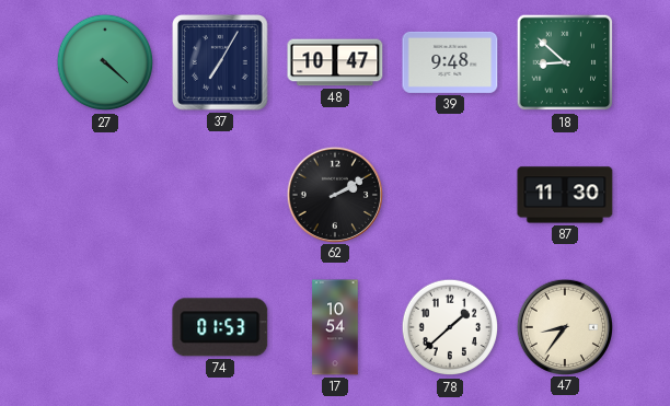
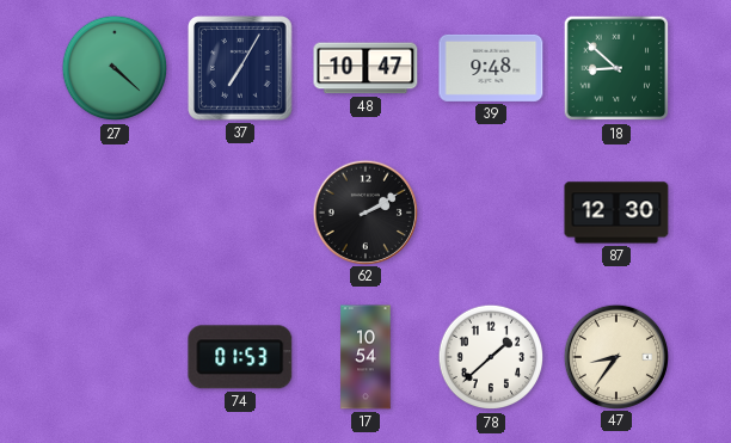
87: 11:30 -> 12:30
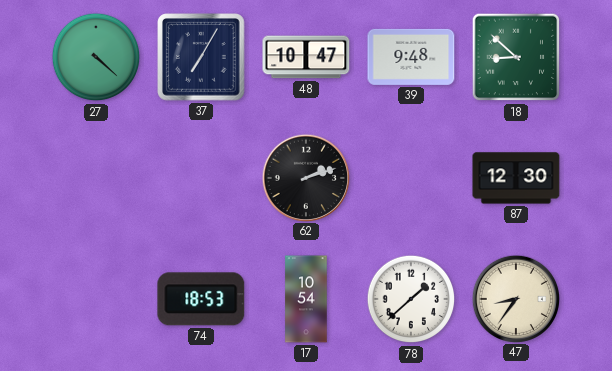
62: 2:10 -> 2:12
74: 01:53 -> 18:53
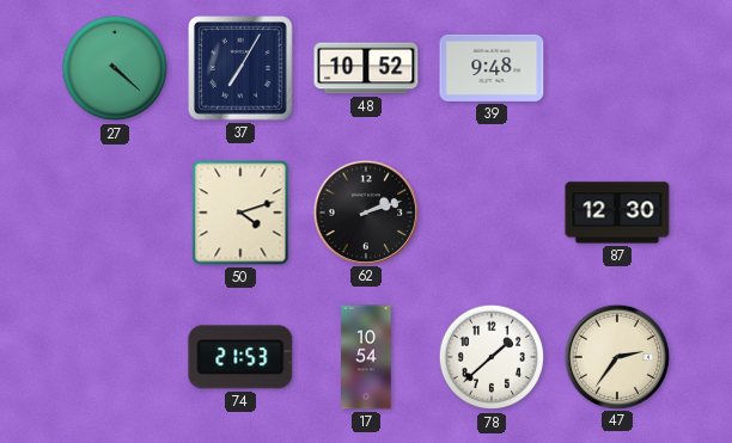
48: 10:47 -> 10:52
18: 8:52 -> none
50: none -> 4:12
74: 18:53 -> 21:53
47: 8:36 -> 2:36
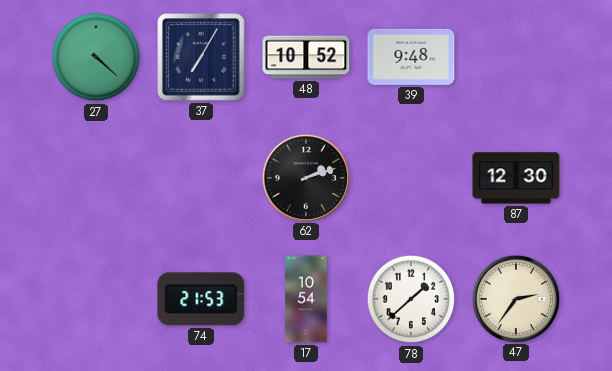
50: 4:12 -> none
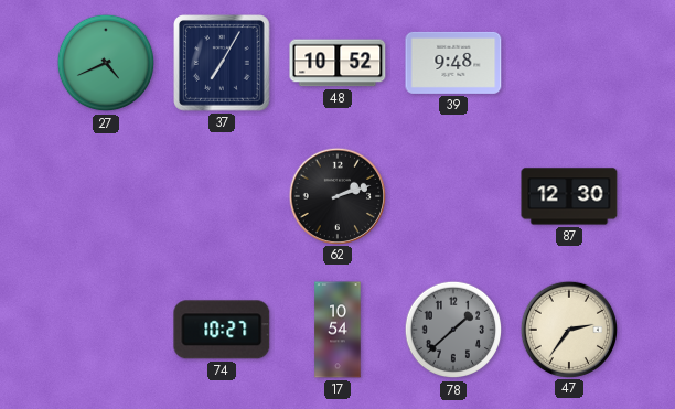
27: 4:22 -> 4:41
74: 21:53 -> 10:27
78 dial: white -> grey
